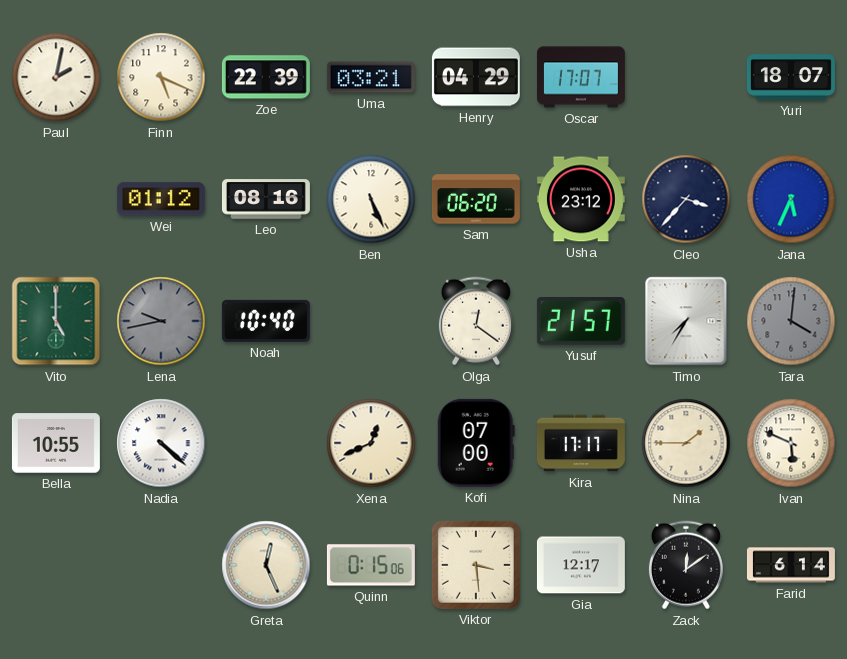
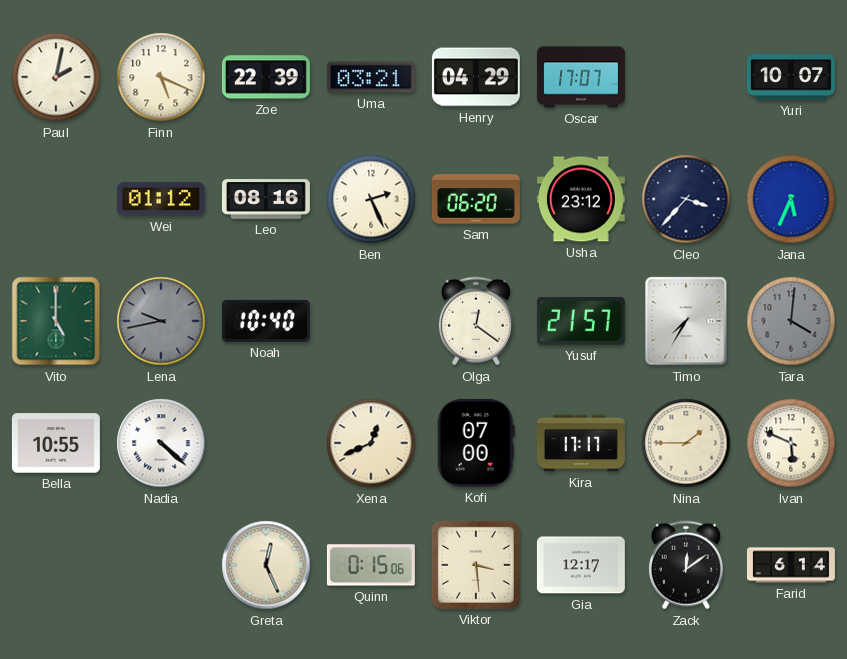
Yuri: 18:07 -> 10:07
Ben: 5:26 -> 2:26
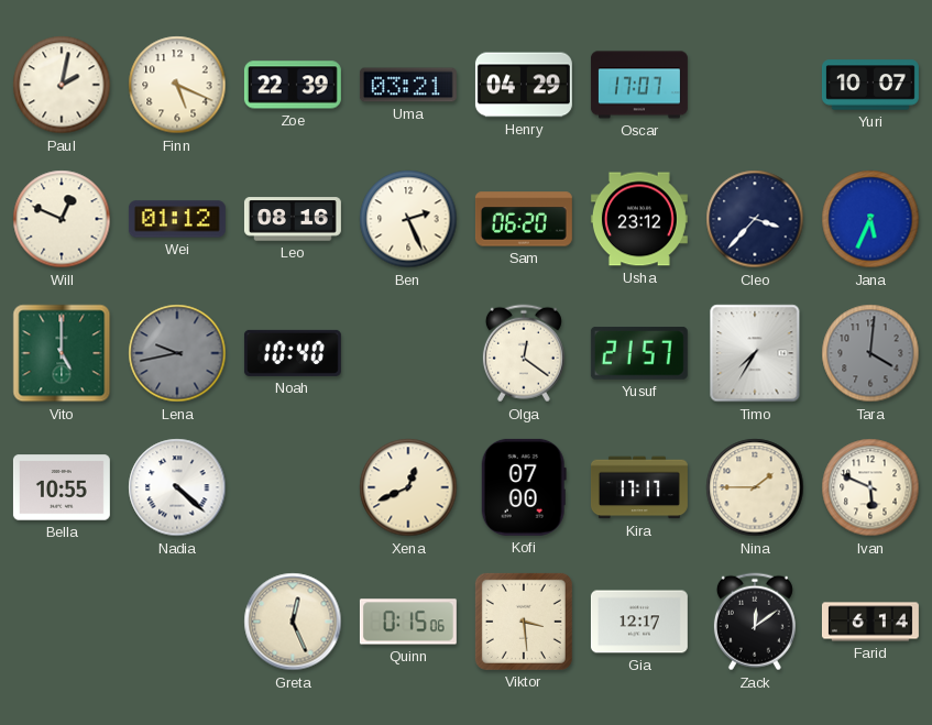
Will: none -> 12:49
